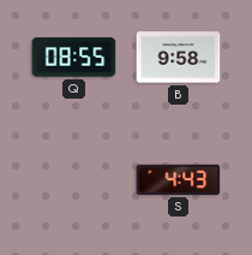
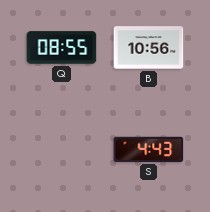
B: 9:58 -> 10:56
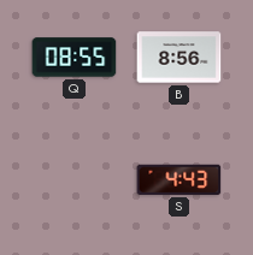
B: 10:56 -> 8:56
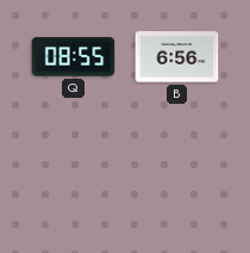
B: 8:56 -> 6:56
S: 4:43 -> none
